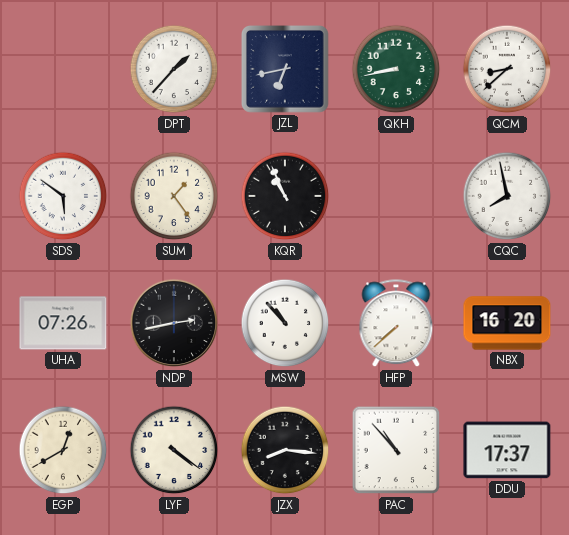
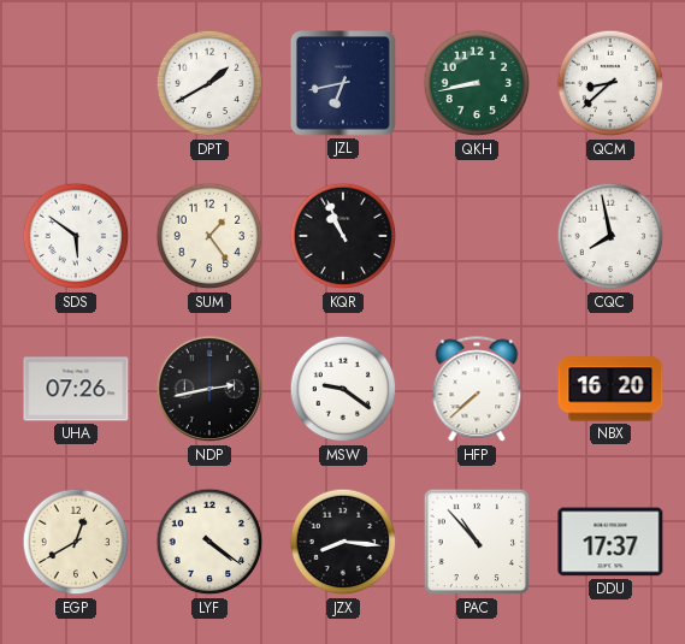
DPT: 1:37 -> 1:40
MSW: 10:53 -> 9:21
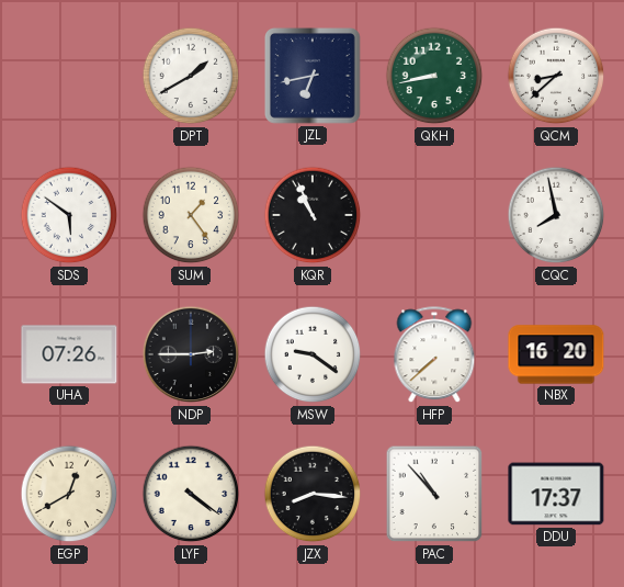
NDP: 2:43 -> 2:45
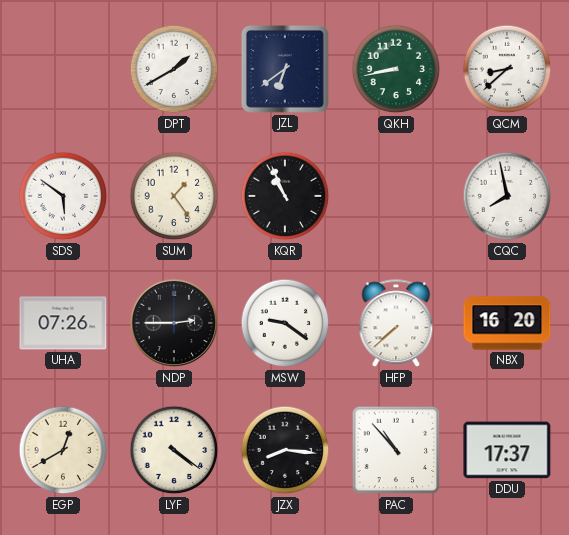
JZL: 6:43 -> 6:39
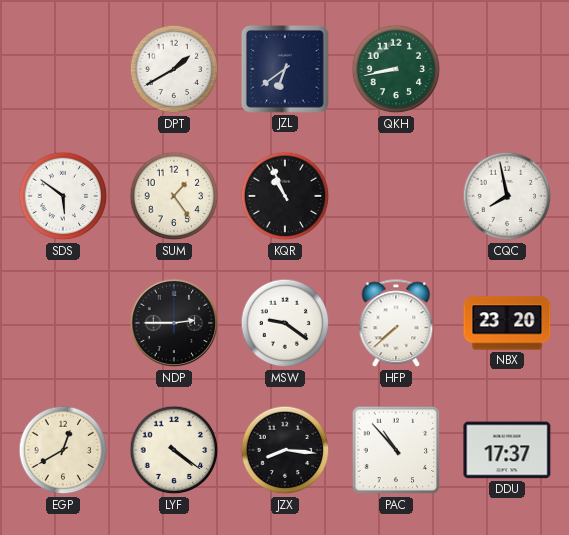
QCM: 8:38 -> none
UHA: 07:26 -> none
NBX: 16:20 -> 23:20
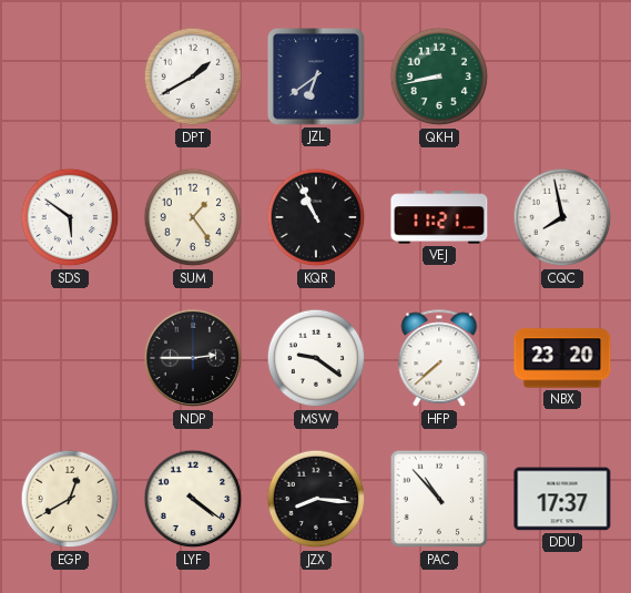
VEJ: none -> 11:21
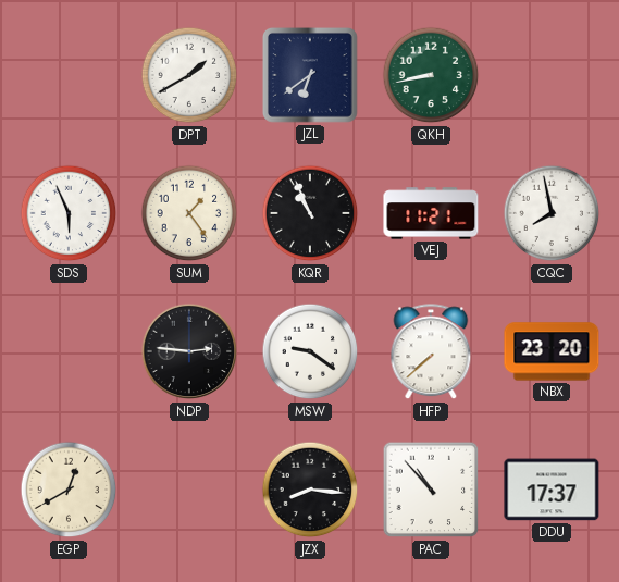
SDS: 5:51 -> 5:56
NDP: 2:45 -> 2:46
LYF: 4:21 -> none
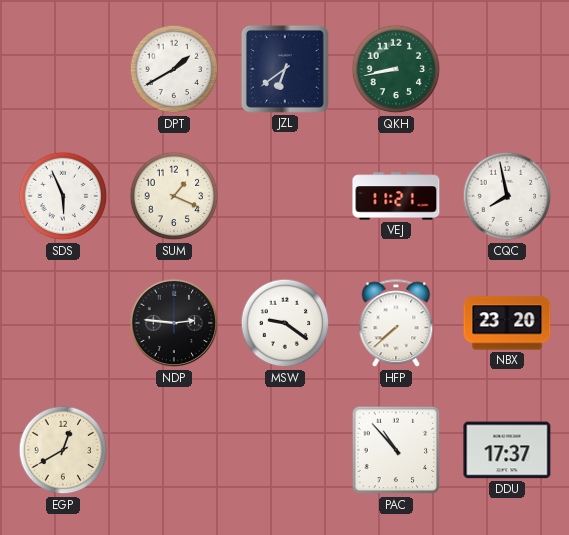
SUM: 1:24 -> 1:19
KQR: 10:56 -> none
JZX: 8:16 -> none
